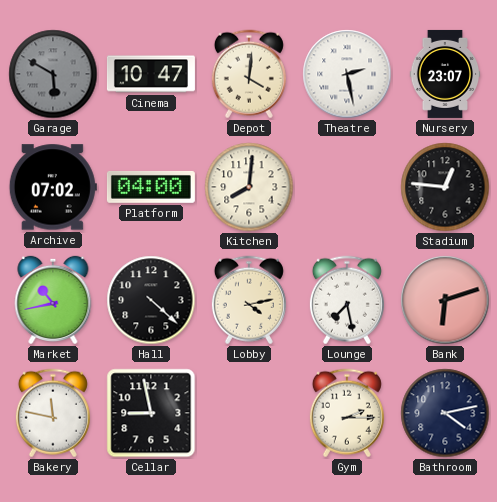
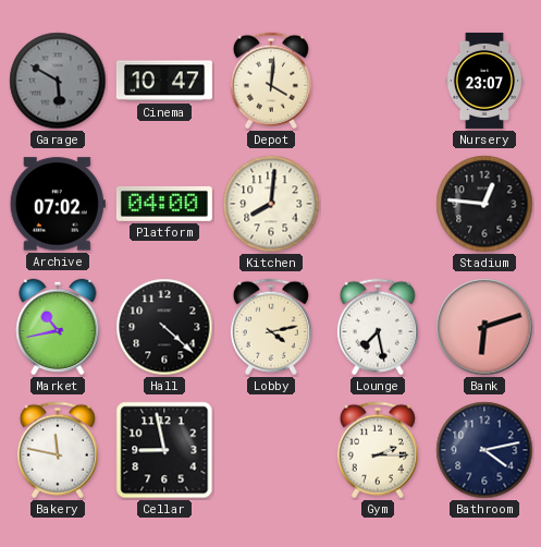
Theatre: 2:28 -> none
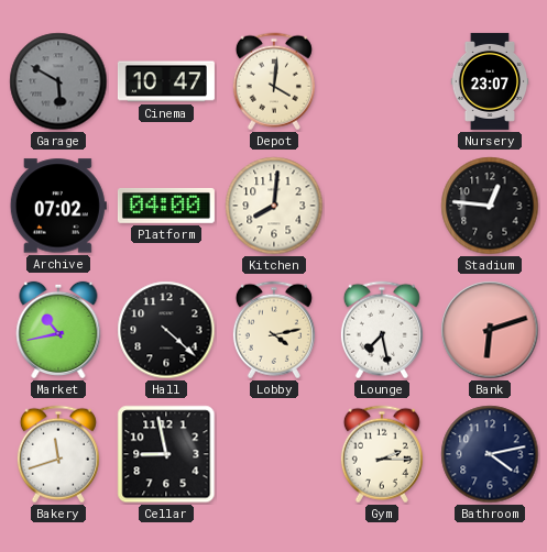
Bakery: 11:47 -> 11:42
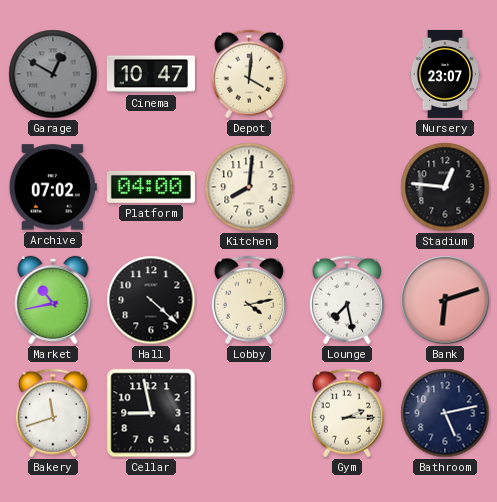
Garage: 5:50 -> 12:50
Bathroom: 4:13 -> 5:13
